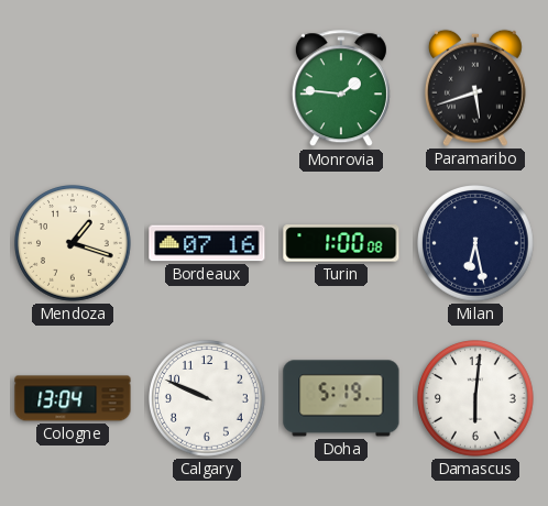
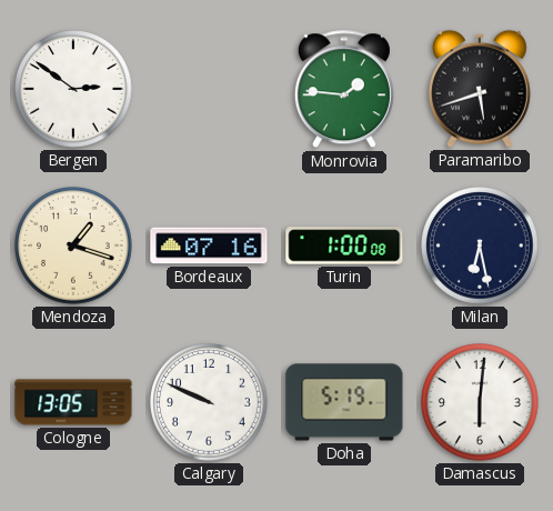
Bergen: none -> 2:51
Cologne: 13:04 -> 13:05
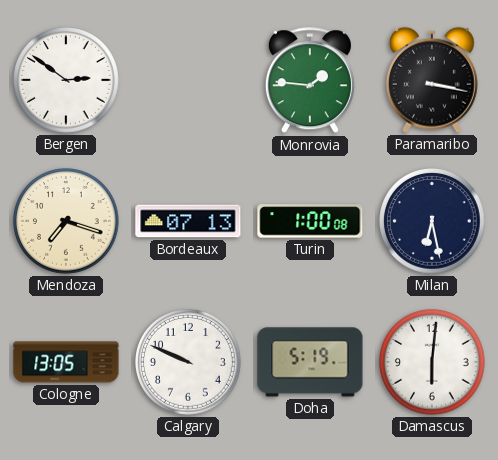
Paramaribo: 5:42 -> 3:17
Mendoza: 1:18 -> 7:18
Bordeaux: 07:16 -> 07:13
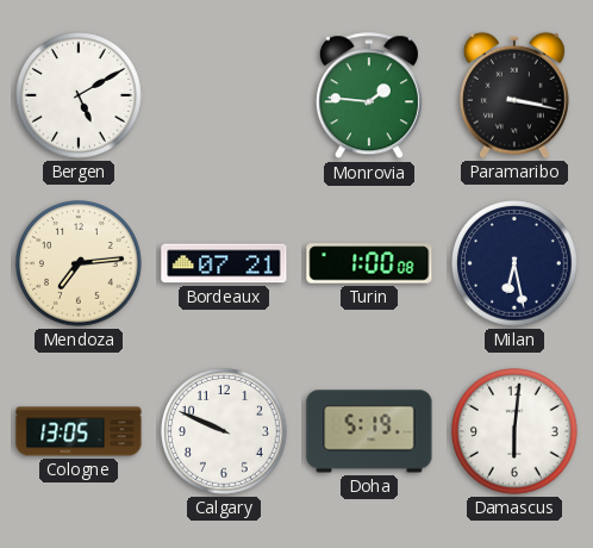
Bergen: 2:51 -> 5:10
Mendoza: 7:18 -> 7:14
Bordeaux: 07:13 -> 07:21
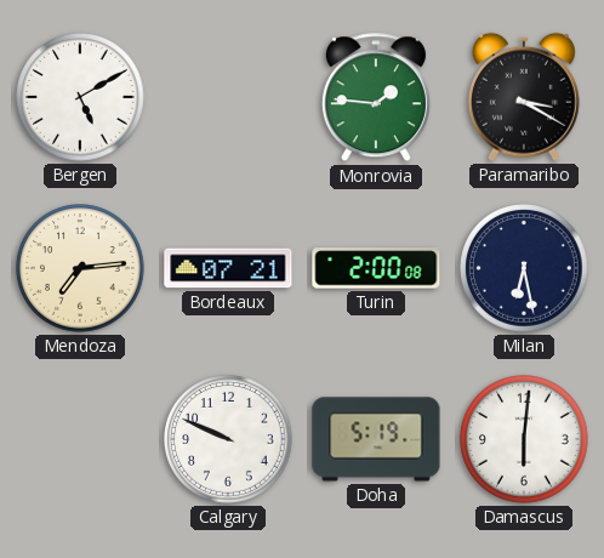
Paramaribo: 3:17 -> 3:20
Turin: 1:00 -> 2:00
Cologne: 13:05 -> none
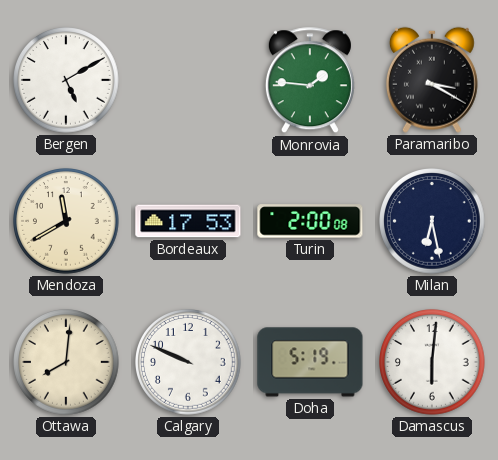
Mendoza: 7:14 -> 11:40
Bordeaux: 07:21 -> 17:53
Ottawa: none -> 8:01
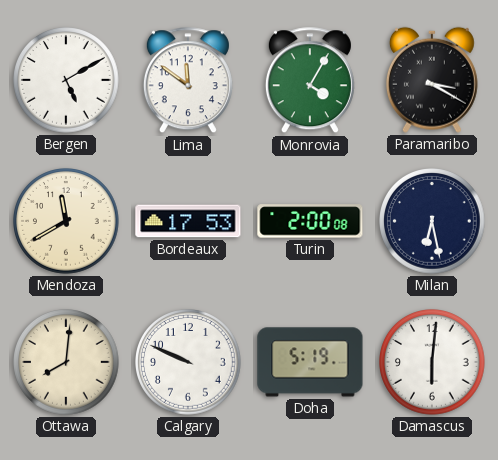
Lima: none -> 11:51
Monrovia: 1:46 -> 4:05
